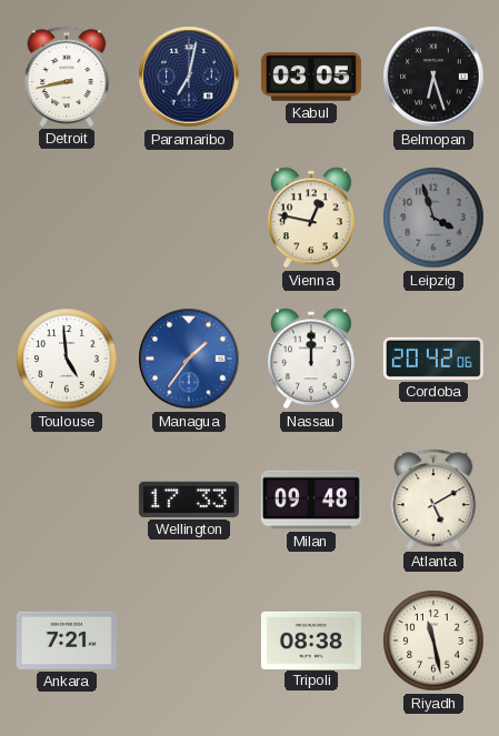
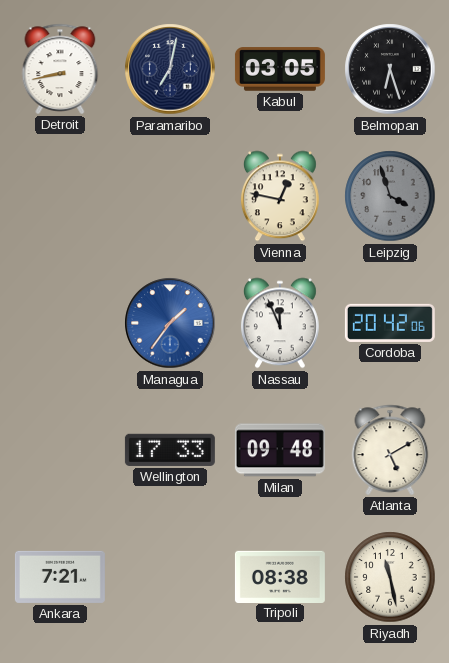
Toulouse: 4:59 -> none
Nassau: 12:00 -> 11:56
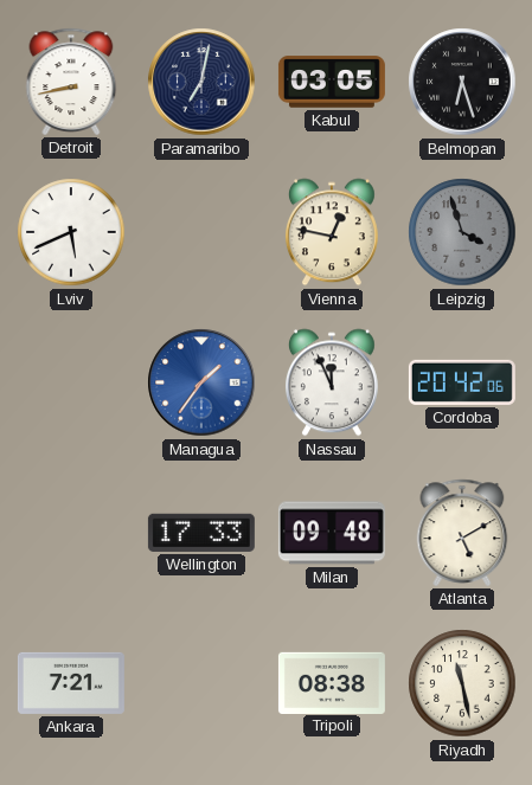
Lviv: none -> 5:41
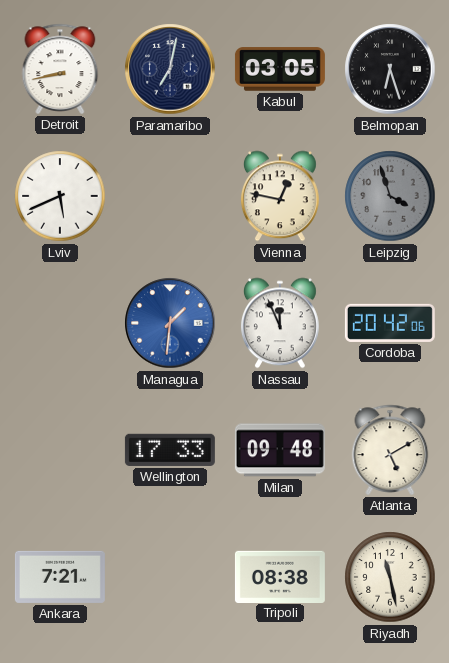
Managua: 1:36 -> 1:31
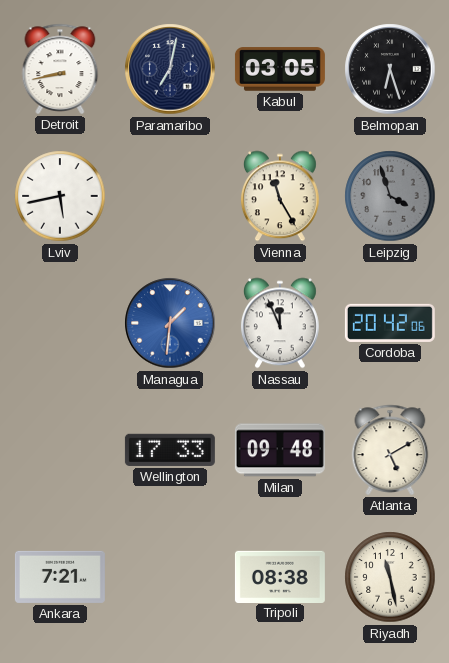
Lviv: 5:41 -> 5:43
Vienna: 12:47 -> 11:25
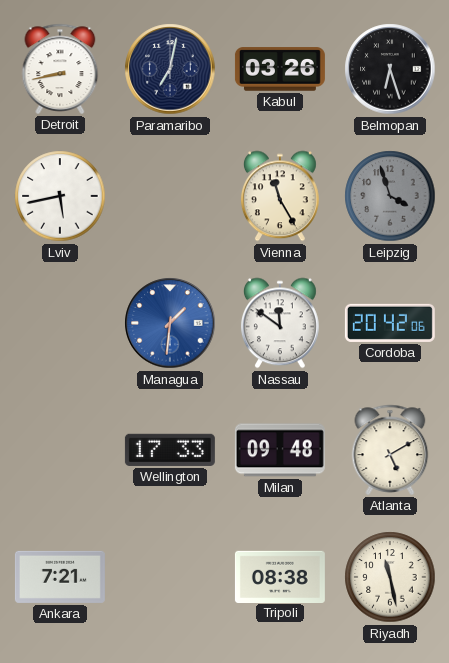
Kabul: 03:05 -> 03:26
Nassau: 11:56 -> 11:51
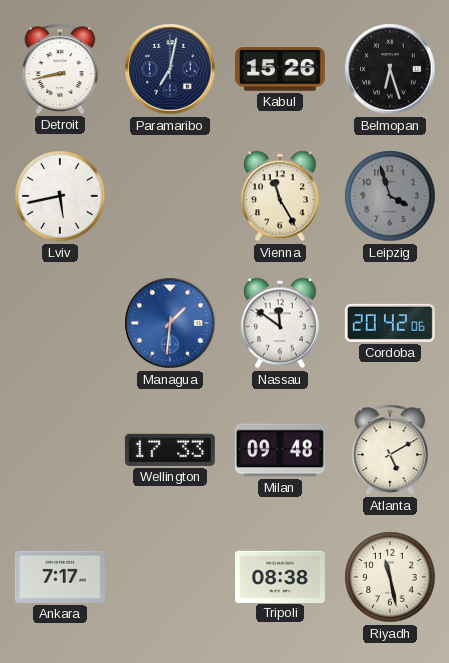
Kabul: 03:26 -> 15:26
Ankara: 7:21 -> 7:17
